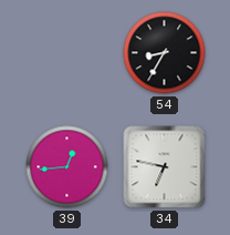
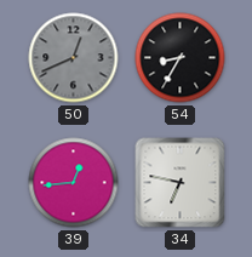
50: none -> 12:41
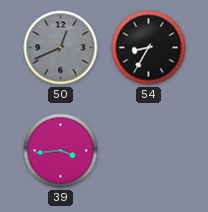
39: 12:44 -> 3:44
34: 6:47 -> none
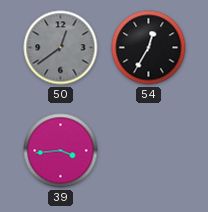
50: 12:41 -> 12:39
54: 8:35 -> 12:35
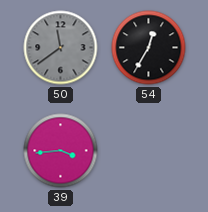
50: 12:39 -> 11:39
